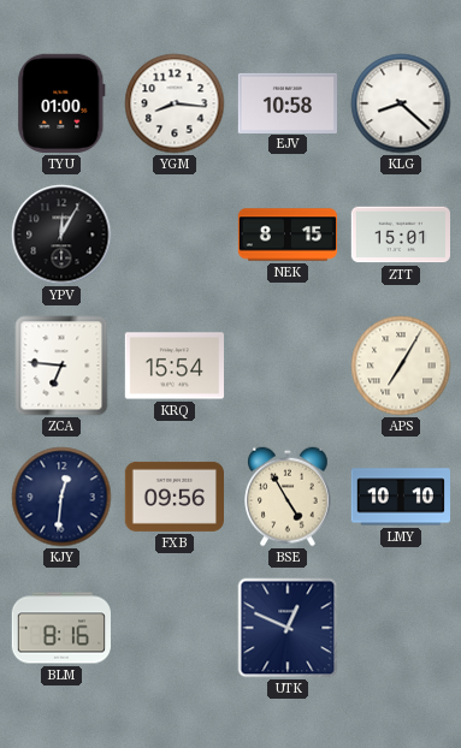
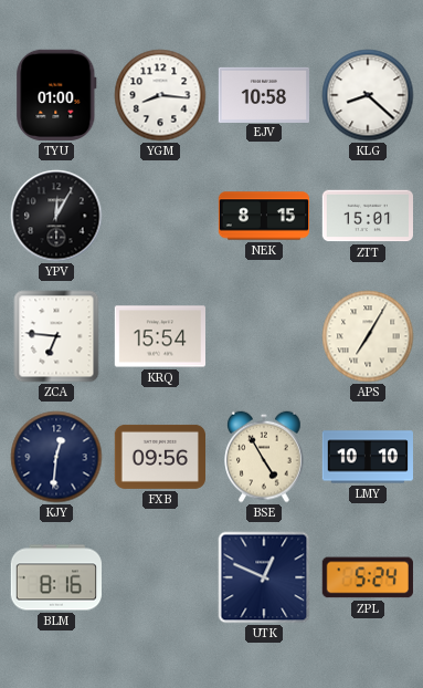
ZPL: none -> 5:24
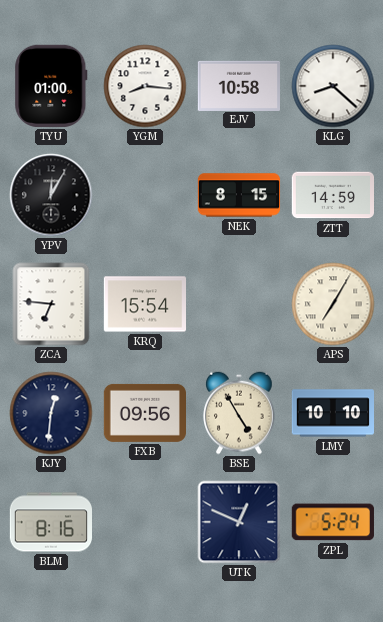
ZTT: 15:01 -> 14:59
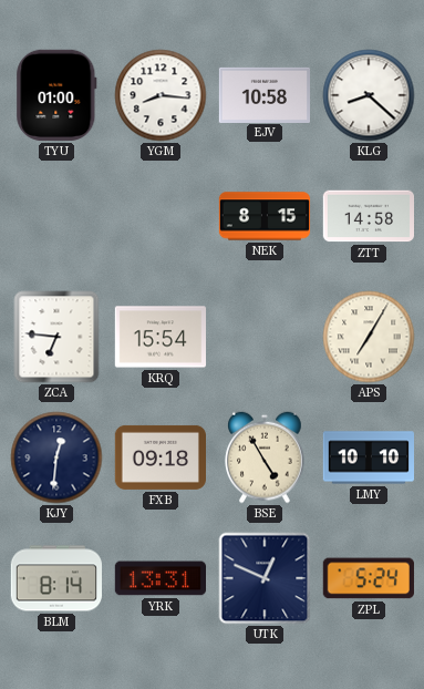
YPV: 12:05 -> none
ZTT: 14:59 -> 14:58
FXB: 09:56 -> 09:18
BLM: 8:16 -> 8:14
YRK: none -> 13:31
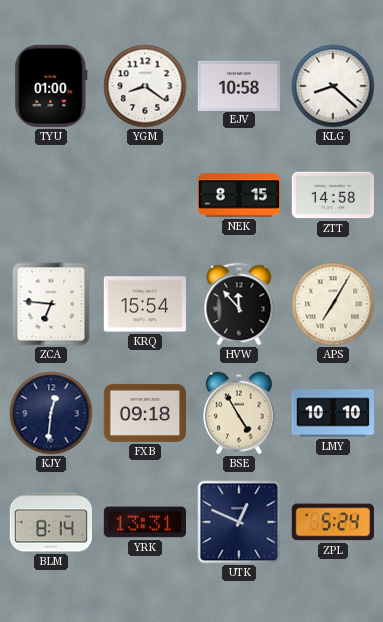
YGM: 8:16 -> 8:21
HVW: none -> 11:53
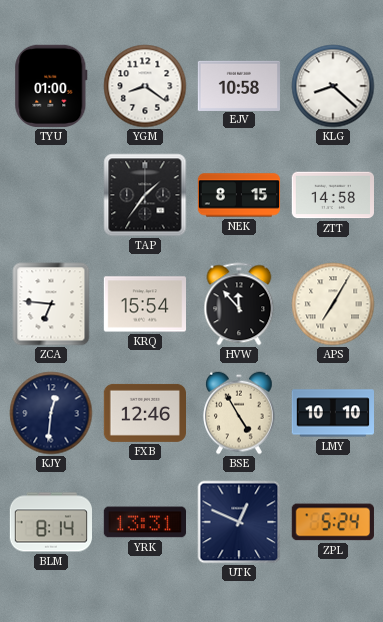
TAP: none -> 1:36
FXB: 09:18 -> 12:46
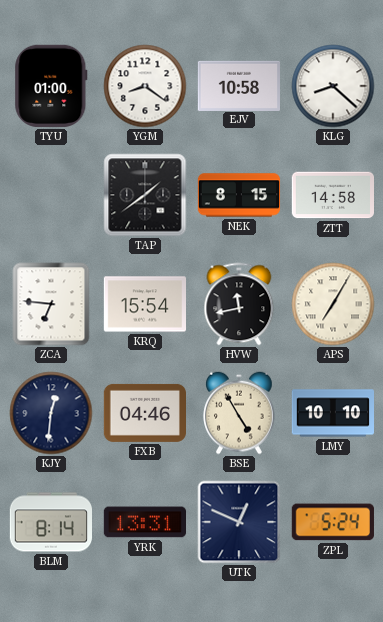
TAP: 1:36 -> 1:39
HVW: 11:53 -> 11:43
FXB: 12:46 -> 04:46
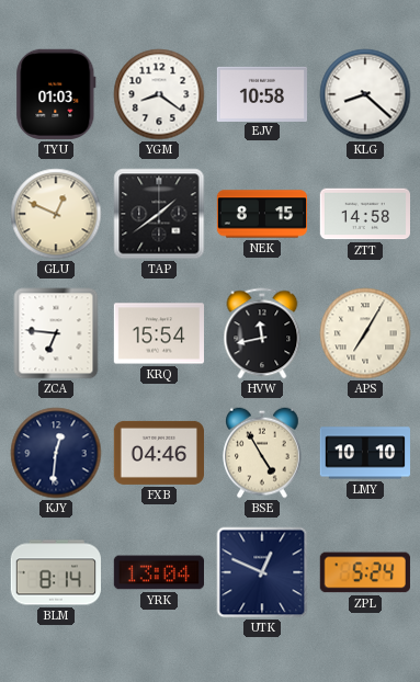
TYU: 01:00 -> 01:03
GLU: none -> 12:49
YRK: 13:31 -> 13:04
